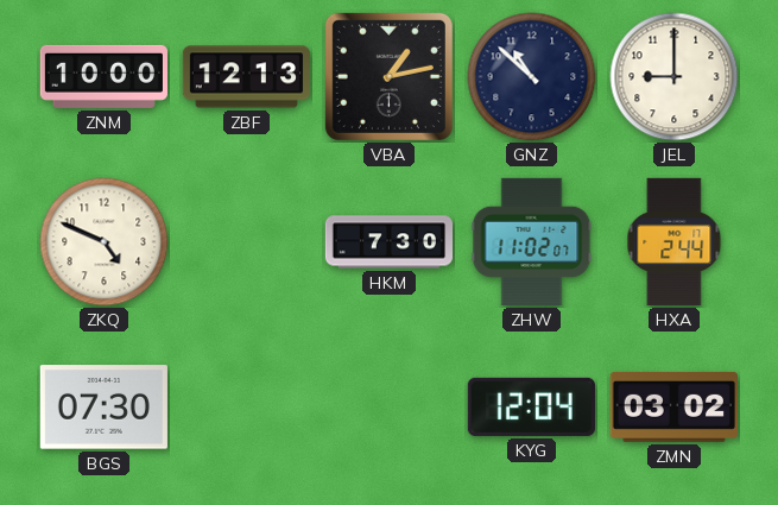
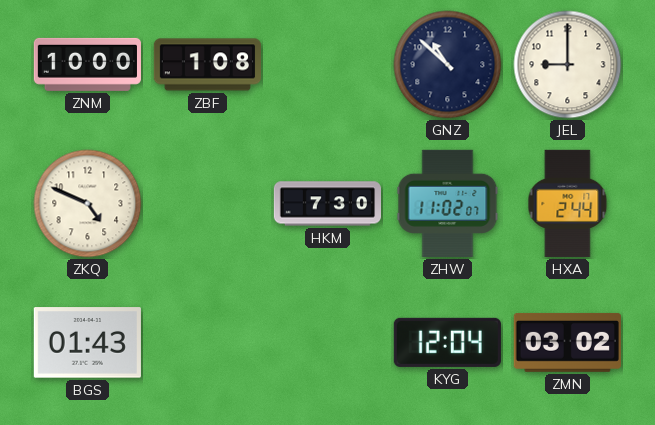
ZBF: 12:13 -> 1:08
VBA: 1:13 -> none
BGS: 07:30 -> 01:43
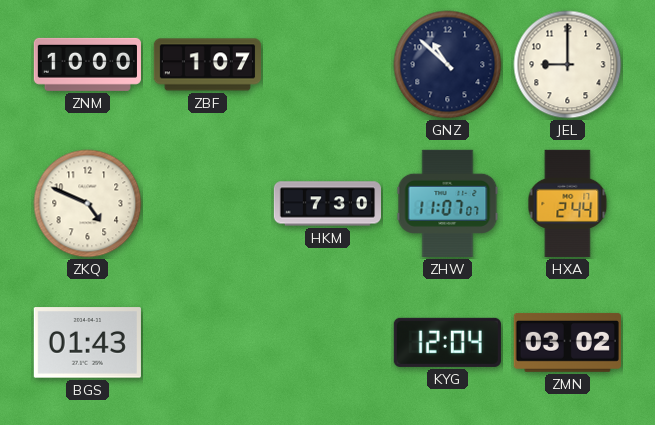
ZBF: 1:08 -> 1:07
ZHW: 11:02 -> 11:07
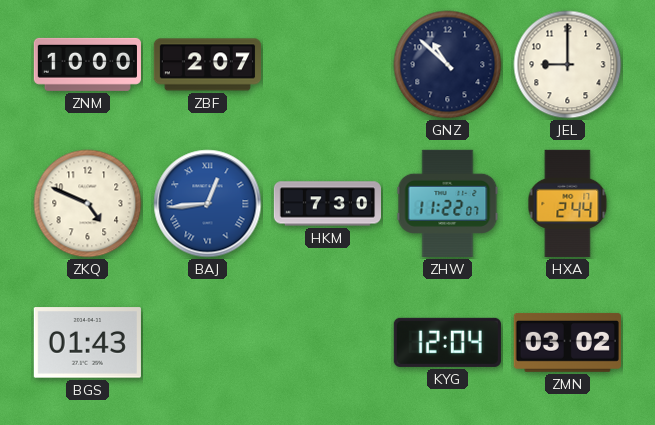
ZBF: 1:07 -> 2:07
BAJ: none -> 12:44
ZHW: 11:07 -> 11:22
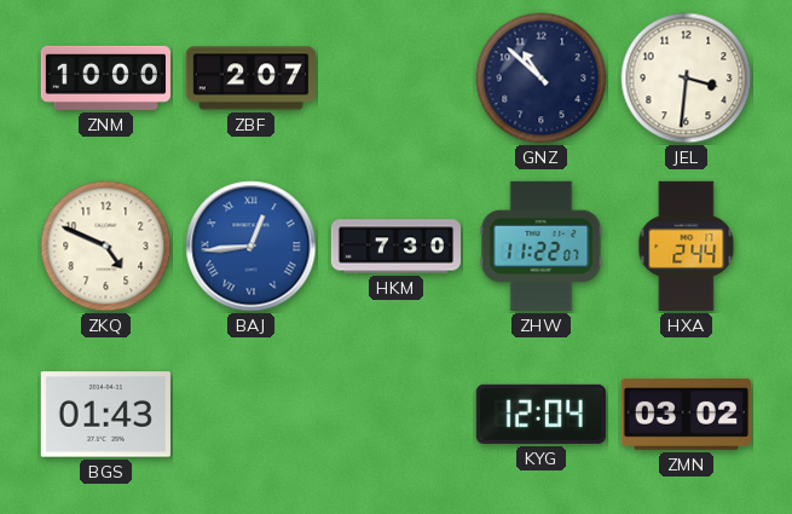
JEL: 9:00 -> 3:31
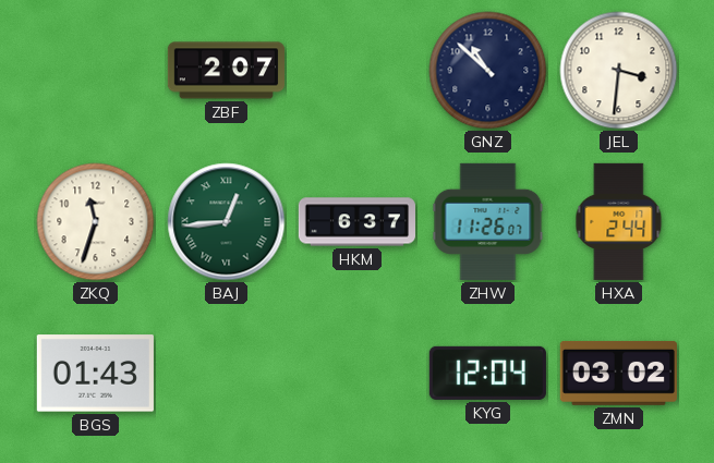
ZNM: 10:00 -> none
ZKQ: 4:49 -> 11:33
BAJ dial: blue -> green
HKM: 7:30 -> 6:37
ZHW: 11:22 -> 11:26
